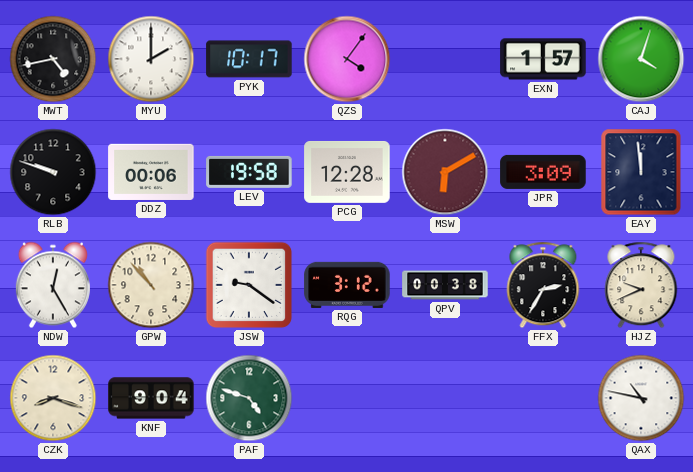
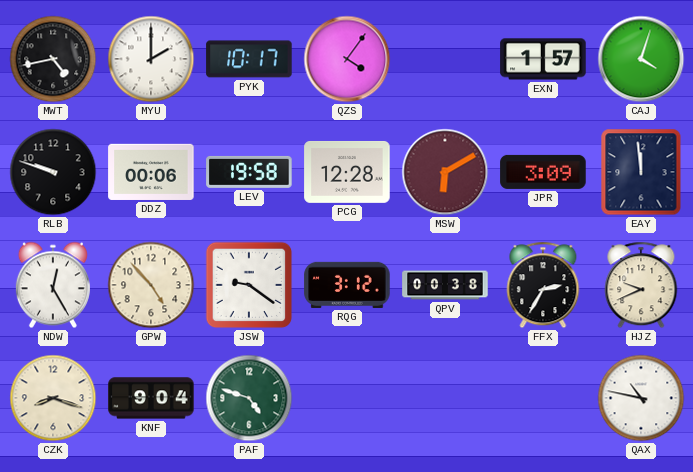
GPW: 10:53 -> 4:53
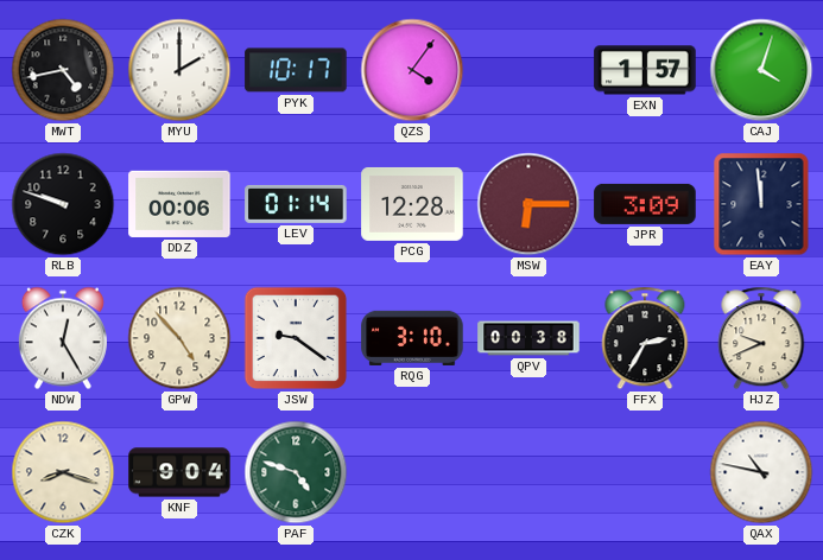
LEV: 19:58 -> 01:14
MSW: 6:10 -> 6:15
RQG: 3:12 -> 3:10
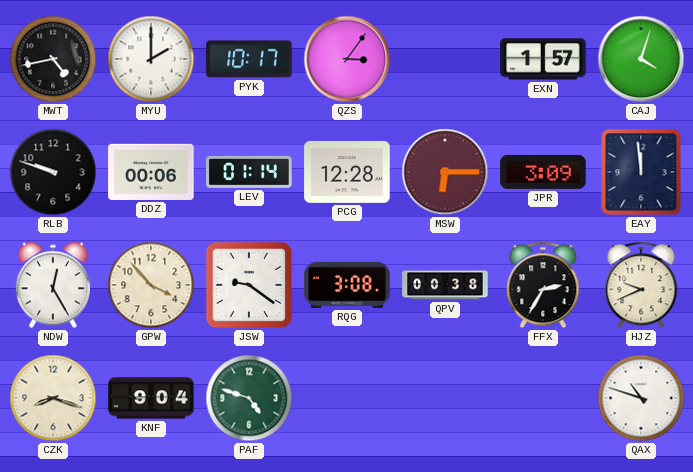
QZS: 4:06 -> 3:06
GPW: 4:53 -> 3:53
RQG: 3:10 -> 3:08
QAX: 10:47 -> 10:48
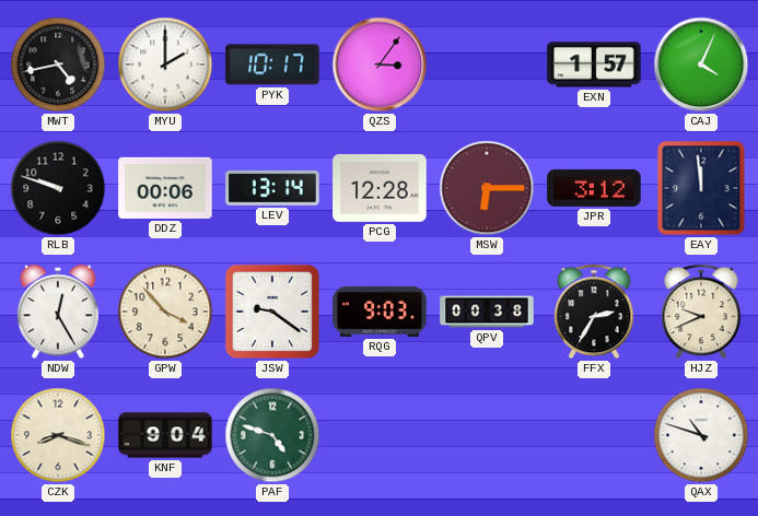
CAJ: 4:03 -> 4:04
LEV: 01:14 -> 13:14
JPR: 3:09 -> 3:12
RQG: 3:08 -> 9:03
